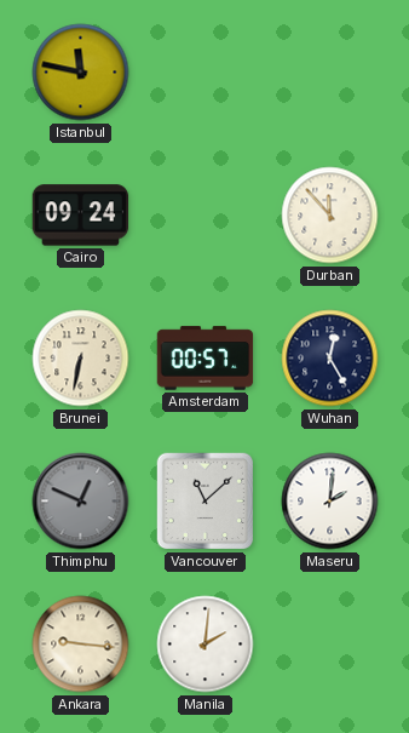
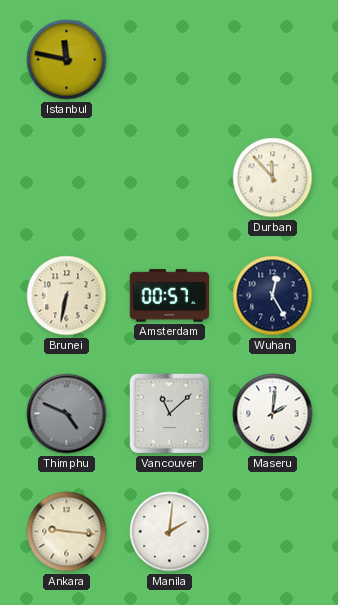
Cairo: 09:24 -> none
Thimphu: 12:49 -> 4:49
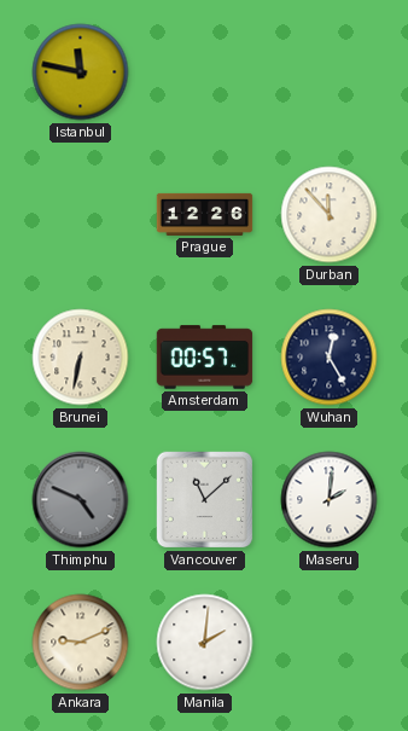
Prague: none -> 12:26
Ankara: 9:16 -> 9:11
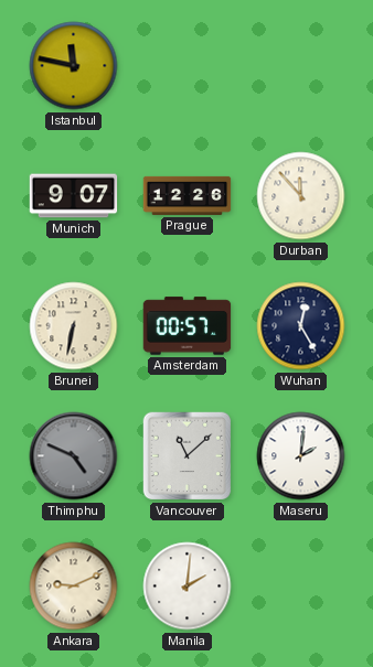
Munich: none -> 9:07
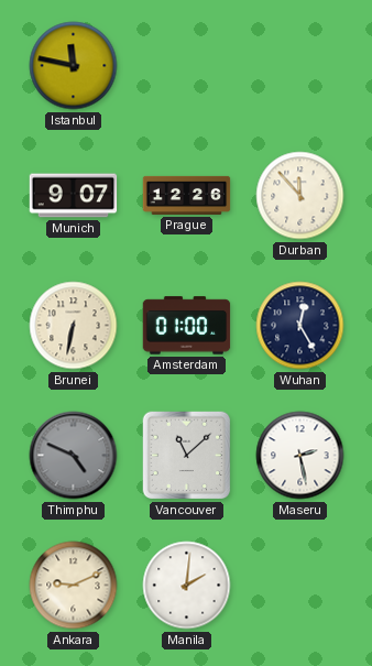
Amsterdam: 00:57 -> 01:00
Maseru: 2:01 -> 2:28
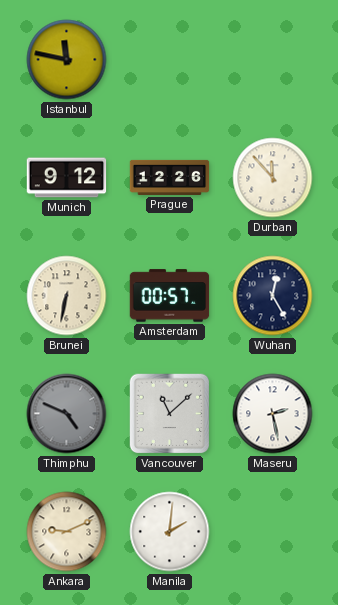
Munich: 9:07 -> 9:12
Amsterdam: 01:00 -> 00:57
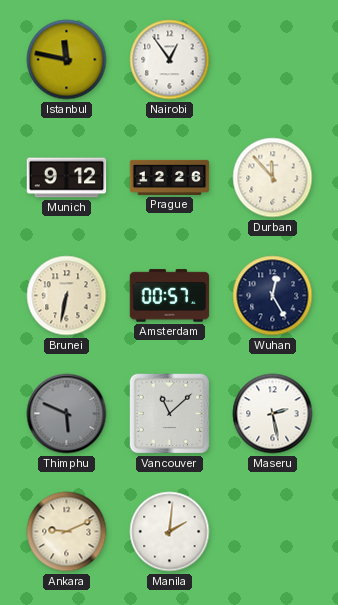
Nairobi: none -> 12:54
Thimphu: 4:49 -> 5:49
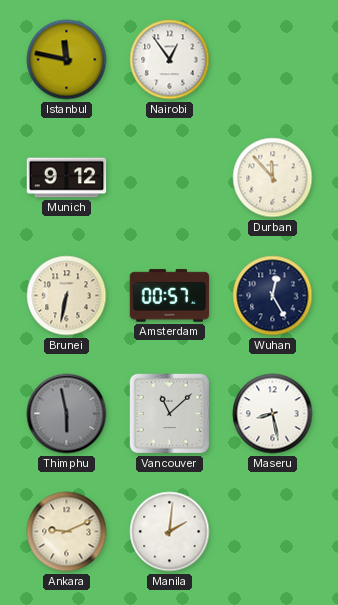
Prague: 12:26 -> none
Thimphu: 5:49 -> 5:58
Maseru: 2:28 -> 8:28
